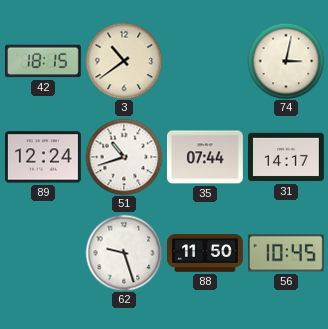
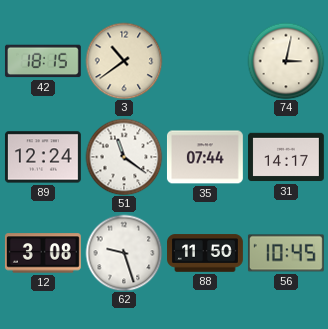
51: 10:42 -> 11:21
12: none -> 3:08
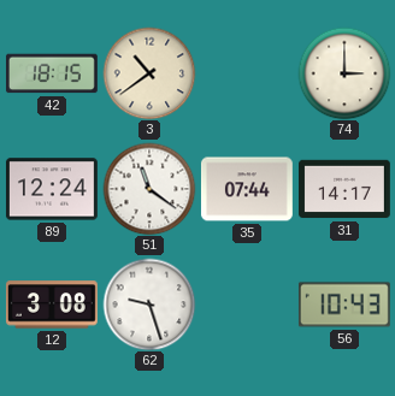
74: 3:02 -> 3:00
88: 11:50 -> none
56: 10:45 -> 10:43
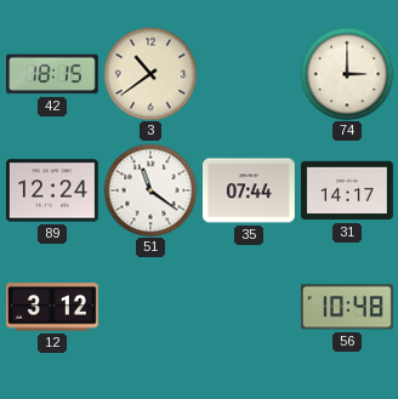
12: 3:08 -> 3:12
62: 9:27 -> none
56: 10:43 -> 10:48
